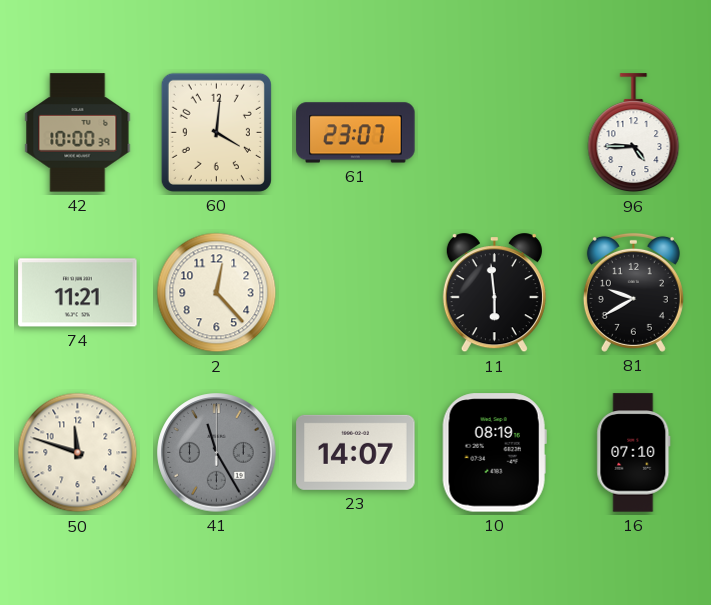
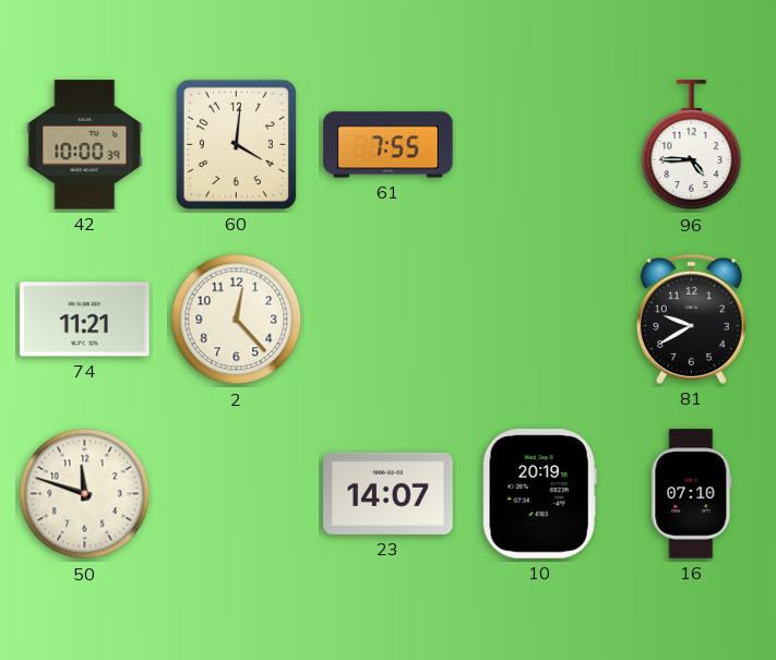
61: 23:07 -> 7:55
11: 5:59 -> none
41: 11:25 -> none
10: 08:19 -> 20:19
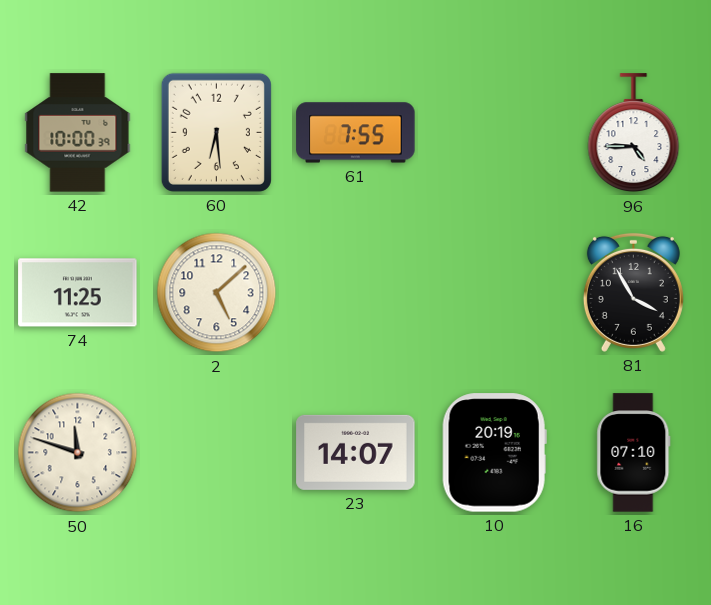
60: 4:01 -> 6:29
74: 11:21 -> 11:25
2: 12:23 -> 5:08
81: 9:40 -> 3:55
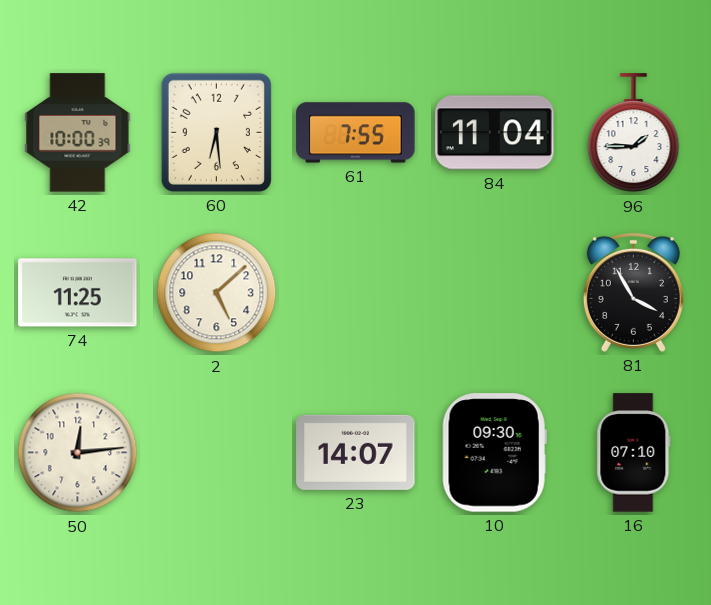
84: none -> 11:04
96: 4:45 -> 1:45
50: 11:48 -> 12:14
10: 20:19 -> 09:30
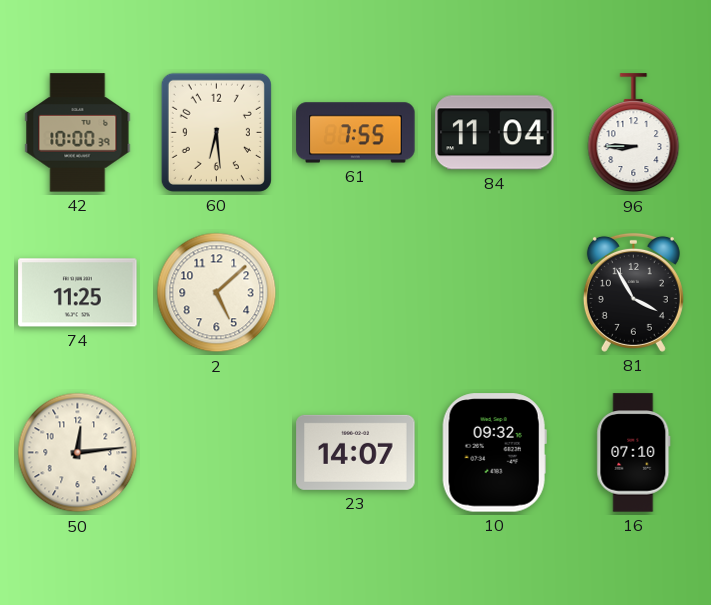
96: 1:45 -> 8:45
10: 09:30 -> 09:32
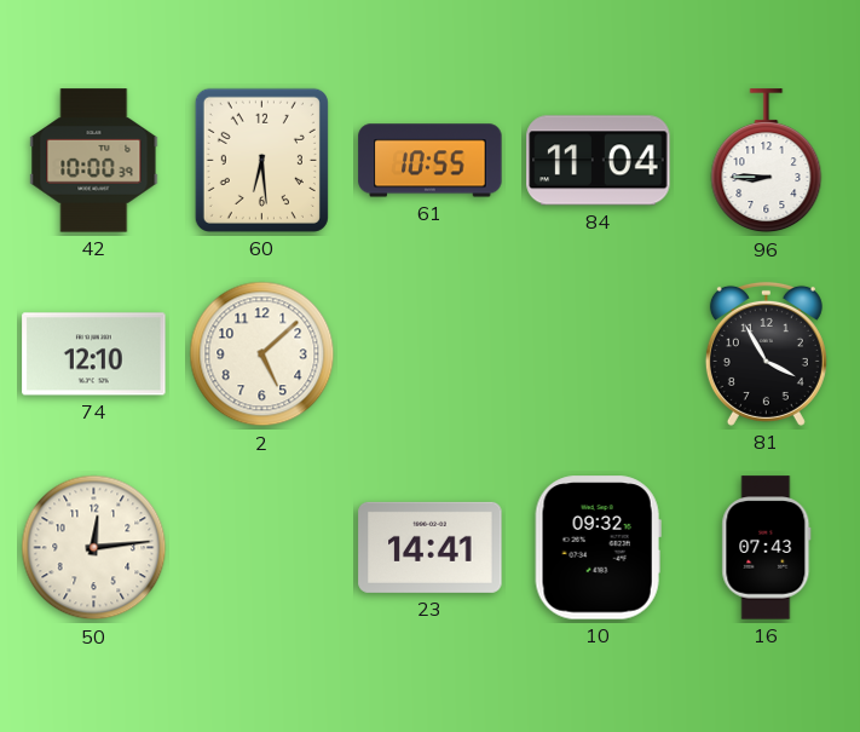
61: 7:55 -> 10:55
74: 11:25 -> 12:10
23: 14:07 -> 14:41
16: 07:10 -> 07:43
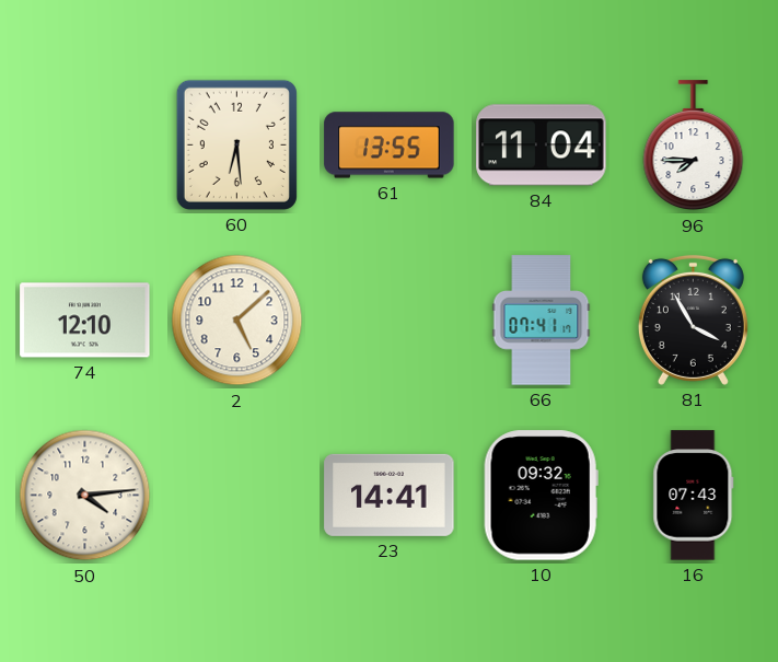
42: 10:00 -> none
61: 10:55 -> 13:55
96: 8:45 -> 7:45
66: none -> 07:41
50: 12:14 -> 4:14
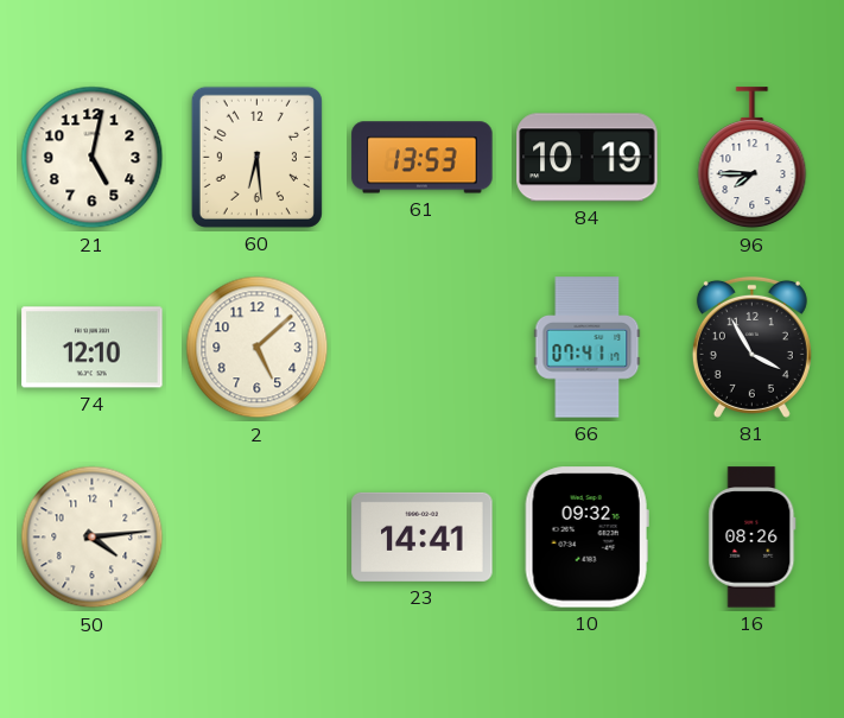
21: none -> 5:02
61: 13:55 -> 13:53
84: 11:04 -> 10:19
16: 07:43 -> 08:26
